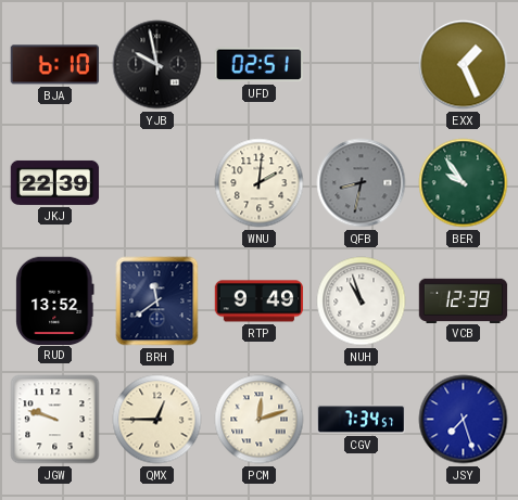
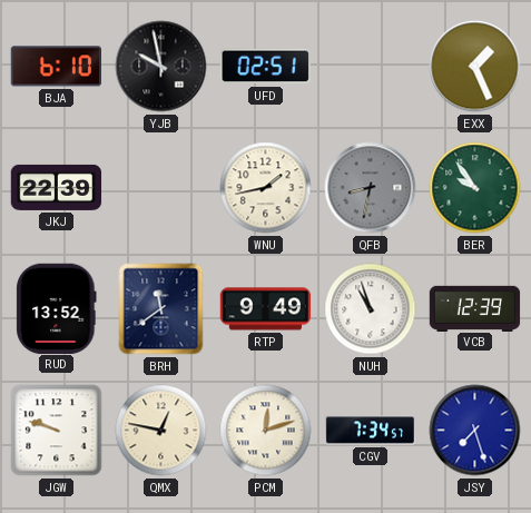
WNU: 2:01 -> 1:43
QMX: 12:45 -> 12:47
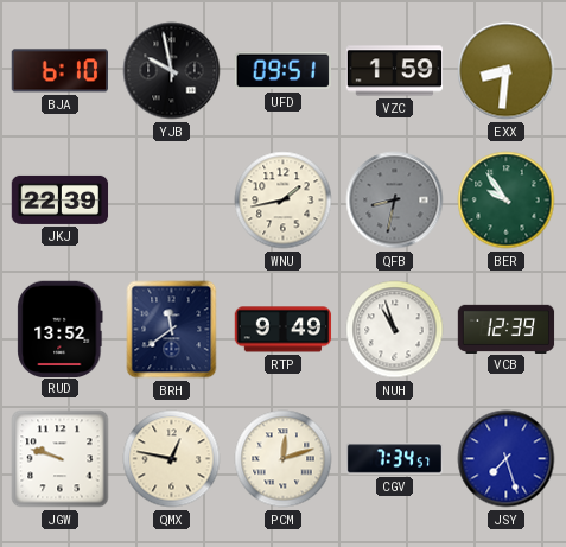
UFD: 02:51 -> 09:51
VZC: none -> 1:59
EXX: 1:26 -> 8:31
